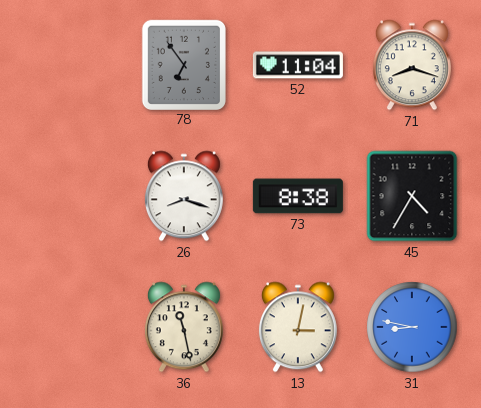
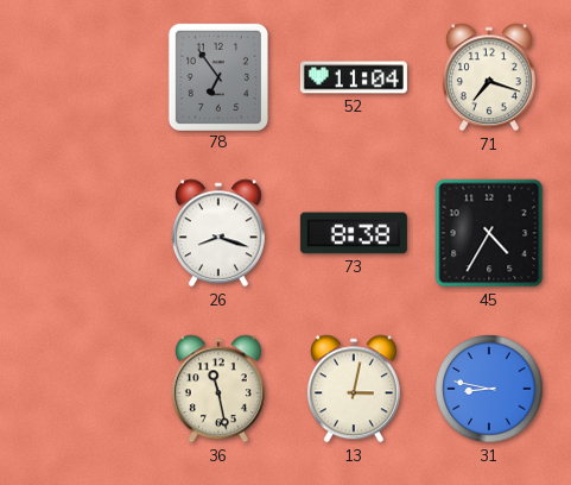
71: 8:18 -> 7:18
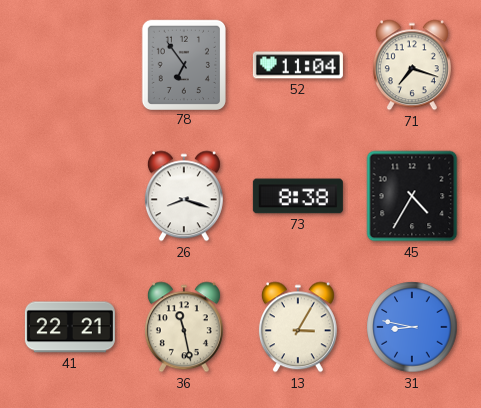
41: none -> 22:21
13: 3:02 -> 3:05
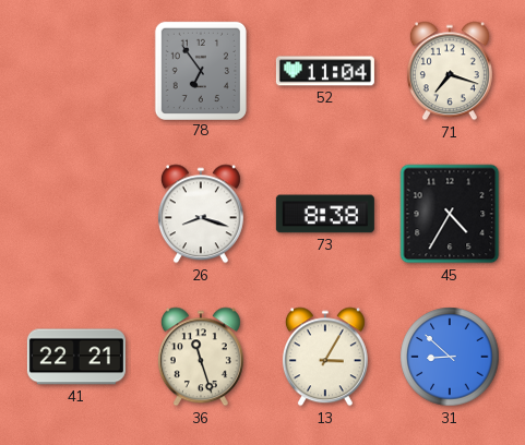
36: 11:28 -> 11:27
31: 8:47 -> 8:52
